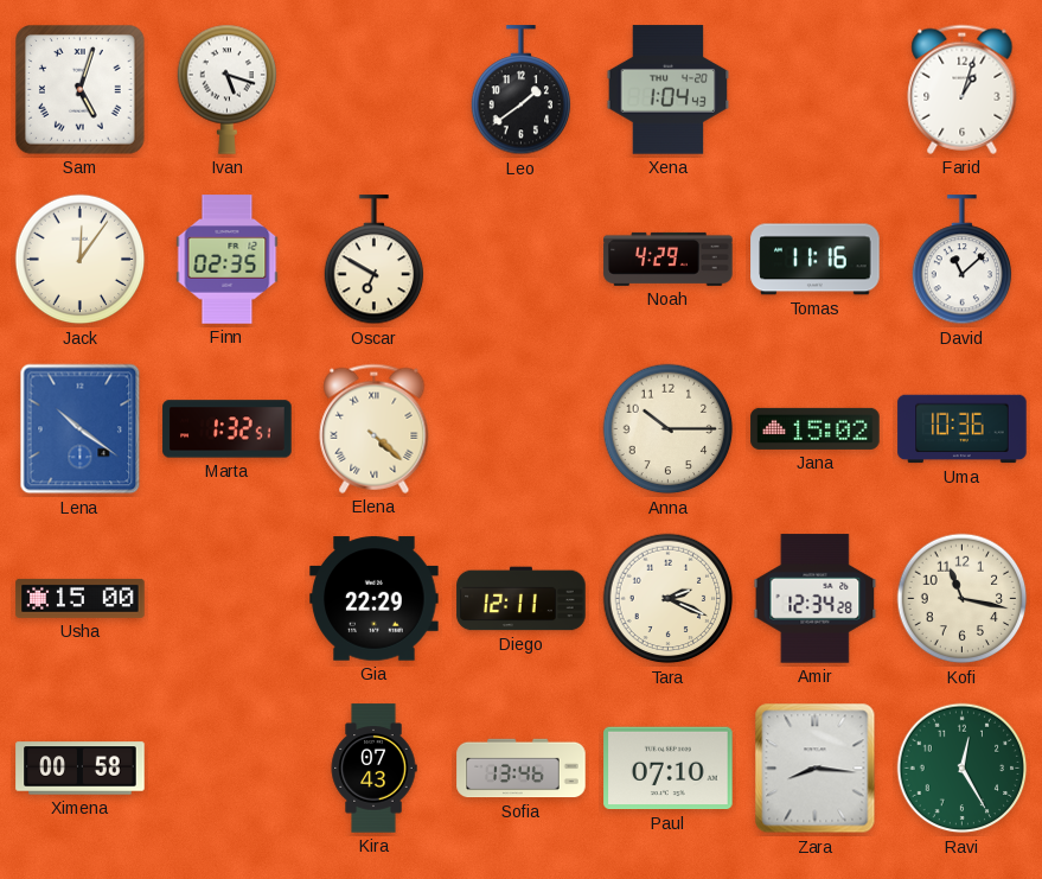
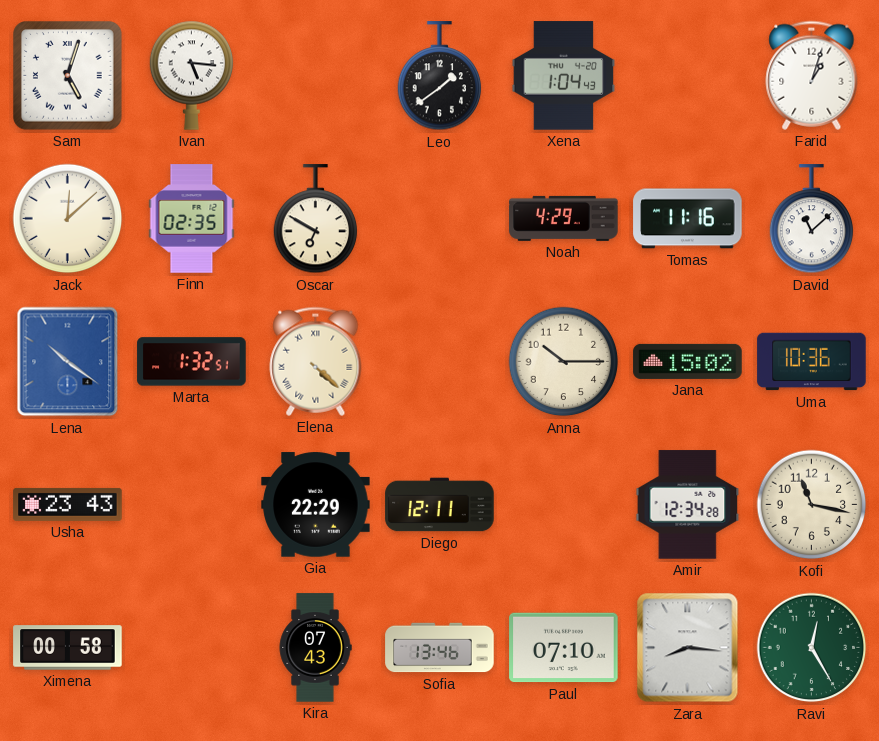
Ivan: 5:18 -> 5:16
Jack: 12:06 -> 12:08
Usha: 15:00 -> 23:43
Tara: 2:19 -> none
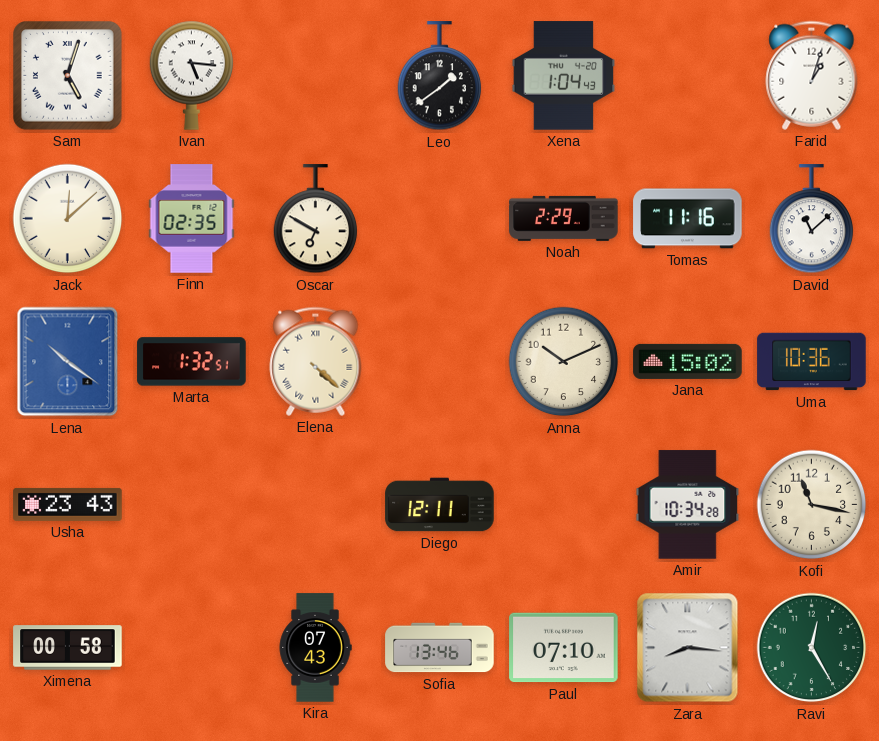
Noah: 4:29 -> 2:29
Anna: 10:15 -> 10:11
Gia: 22:29 -> none
Amir: 12:34 -> 10:34
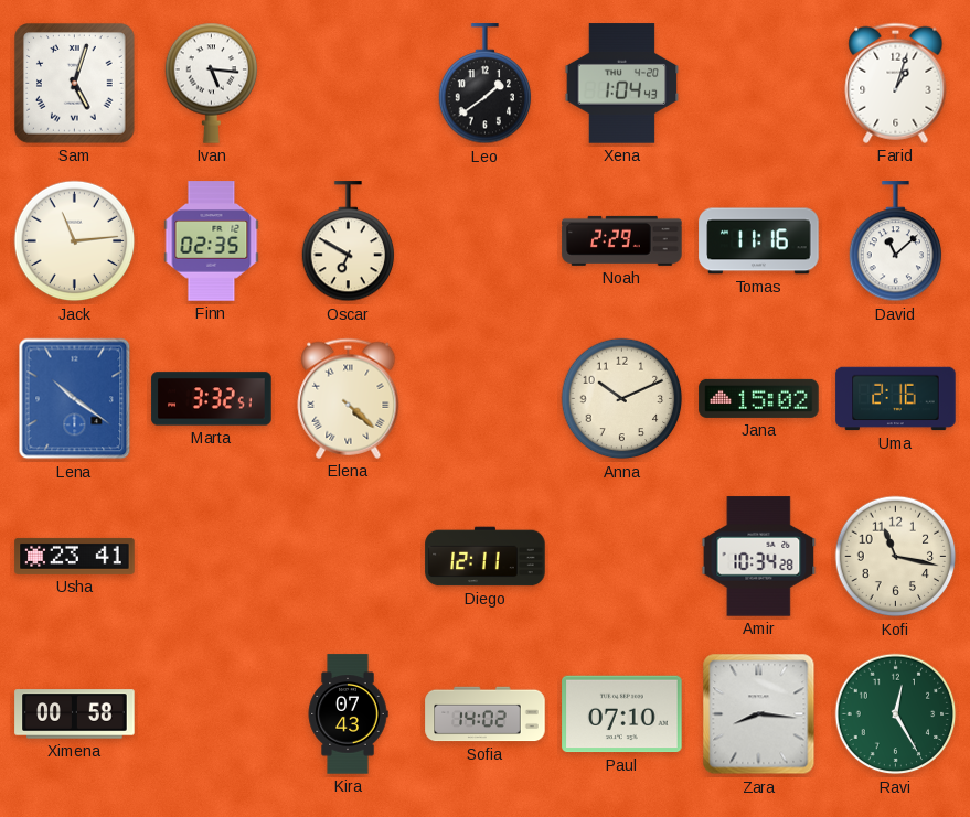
Jack: 12:08 -> 11:14
Marta: 1:32 -> 3:32
Uma: 10:36 -> 2:16
Usha: 23:43 -> 23:41
Sofia: 13:46 -> 14:02
